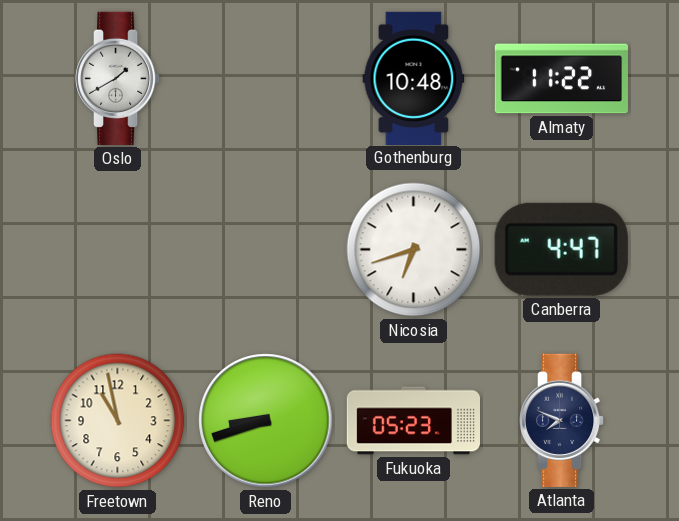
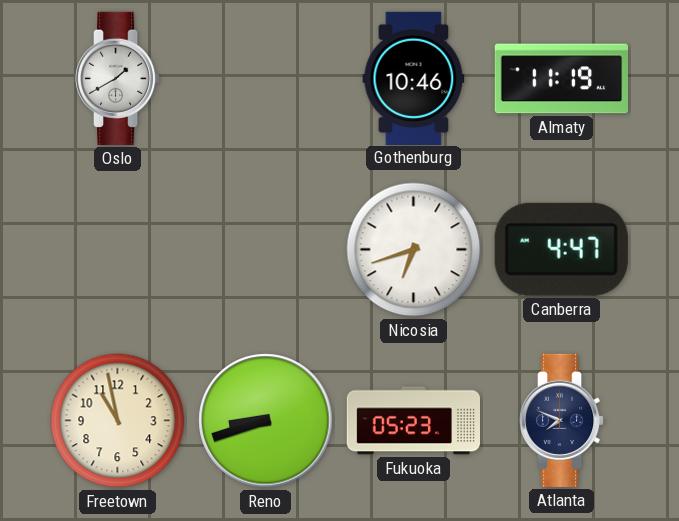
Gothenburg: 10:48 -> 10:46
Almaty: 11:22 -> 11:19
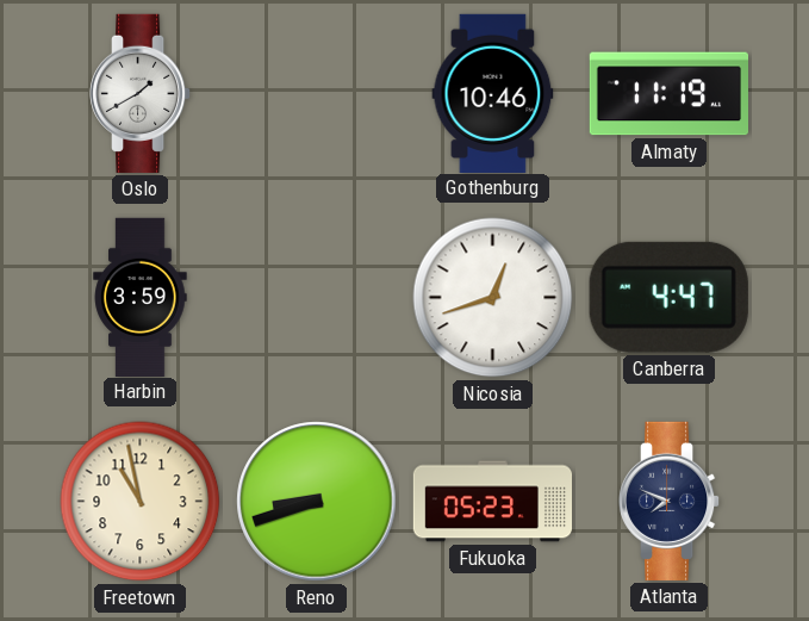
Harbin: none -> 3:59
Nicosia: 6:42 -> 12:42
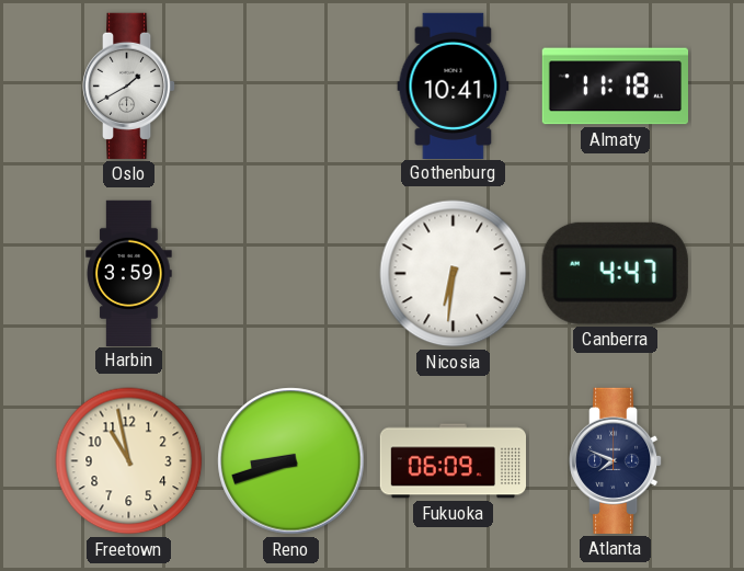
Gothenburg: 10:46 -> 10:41
Almaty: 11:19 -> 11:18
Nicosia: 12:42 -> 6:31
Fukuoka: 05:23 -> 06:09
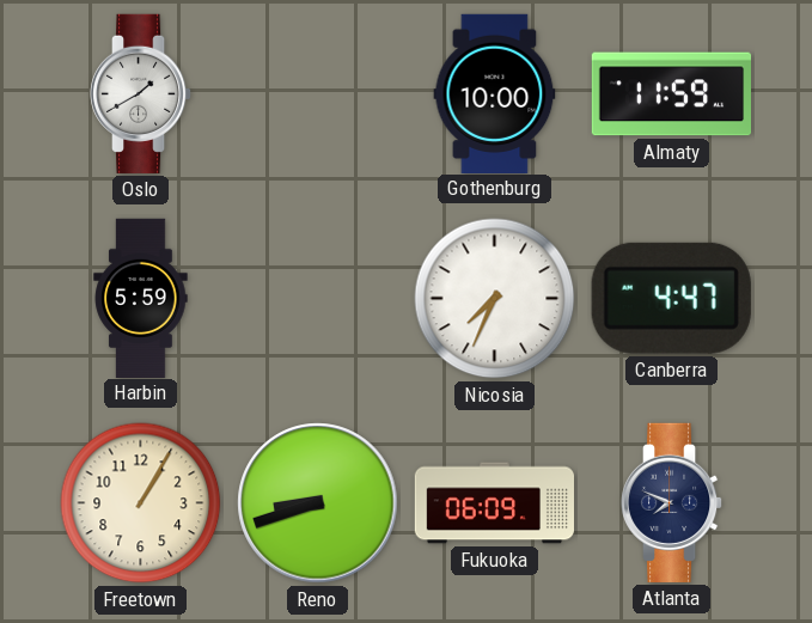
Gothenburg: 10:41 -> 10:00
Almaty: 11:18 -> 11:59
Harbin: 3:59 -> 5:59
Nicosia: 6:31 -> 7:34
Freetown: 10:58 -> 1:05
